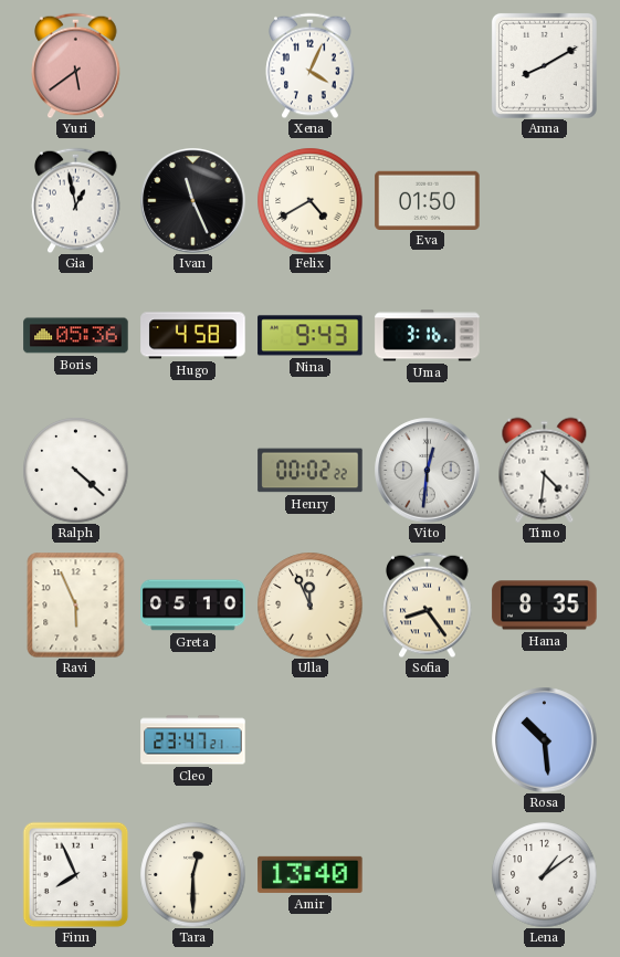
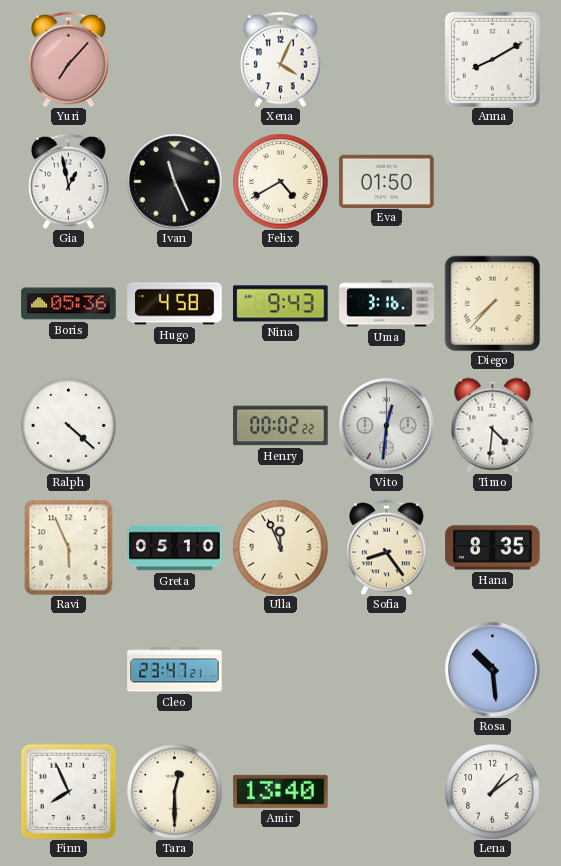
Yuri: 5:39 -> 7:07
Diego: none -> 7:37
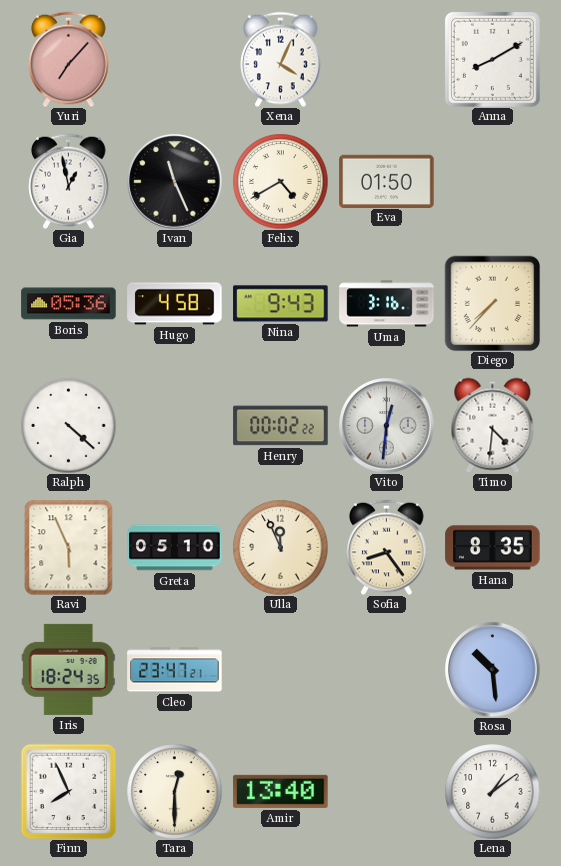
Iris: none -> 18:24
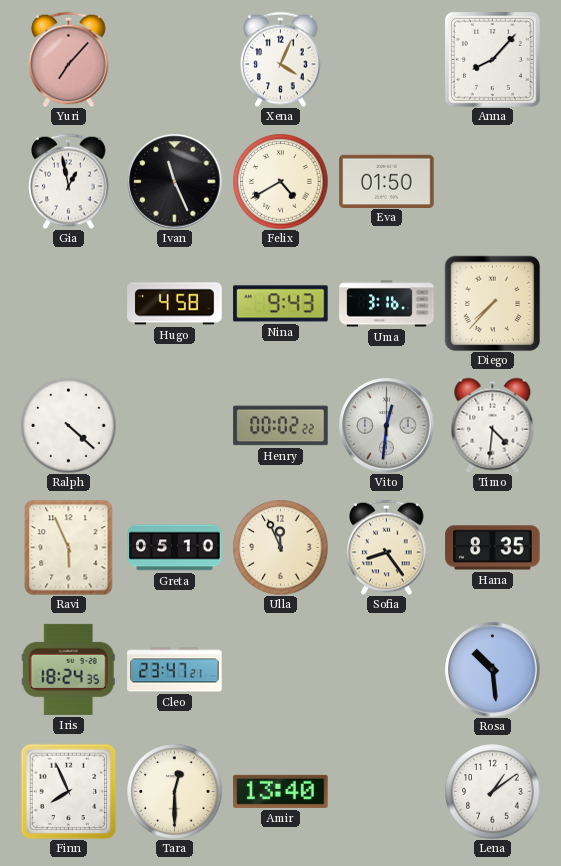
Anna: 8:10 -> 8:07
Boris: 05:36 -> none
